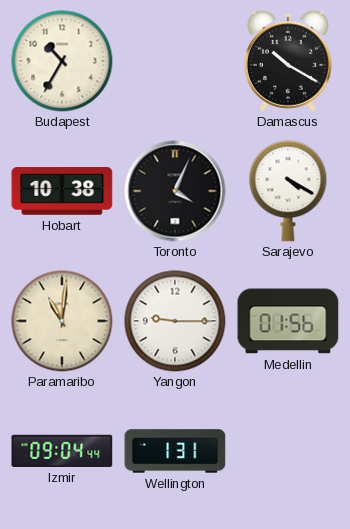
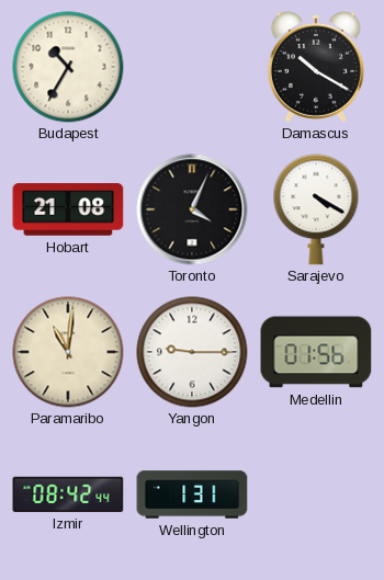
Hobart: 10:38 -> 21:08
Izmir: 09:04 -> 08:42
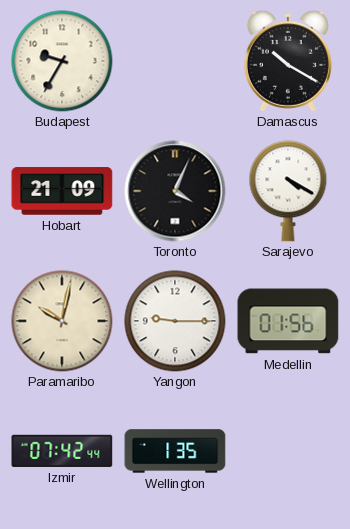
Budapest: 10:35 -> 9:35
Hobart: 21:08 -> 21:09
Paramaribo: 11:01 -> 10:02
Izmir: 08:42 -> 07:42
Wellington: 1:31 -> 1:35
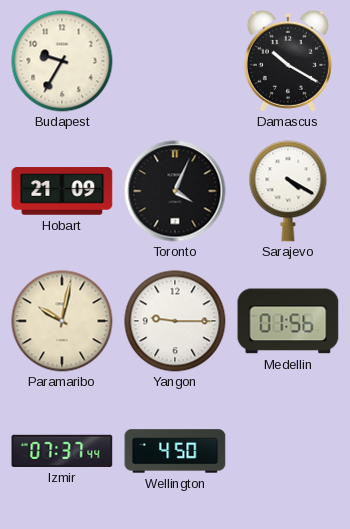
Izmir: 07:42 -> 07:37
Wellington: 1:35 -> 4:50
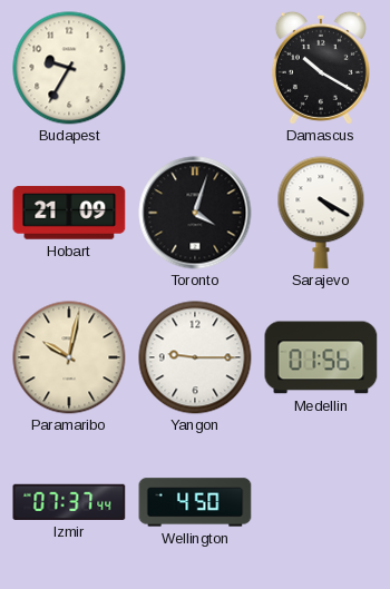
Toronto: 4:04 -> 4:03
